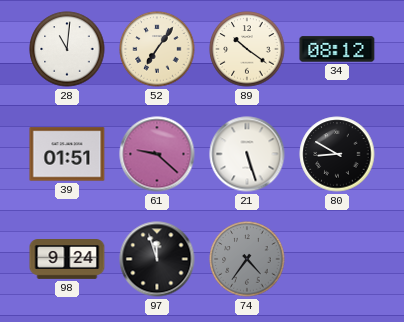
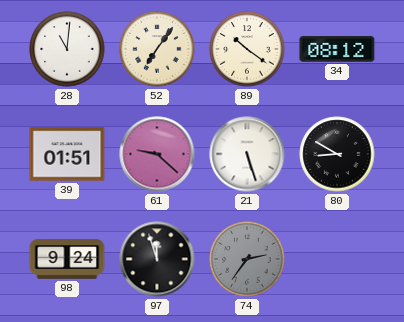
74: 4:36 -> 2:36
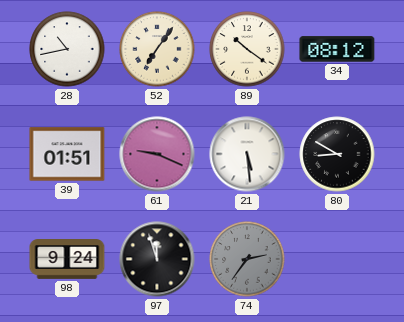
28: 11:01 -> 10:43
61: 9:22 -> 9:19
21: 5:27 -> 5:29
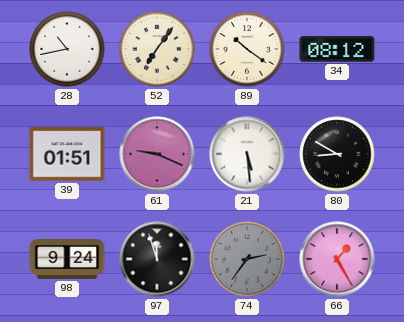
66: none -> 1:25
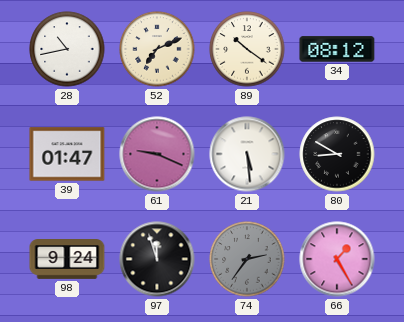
52: 7:06 -> 7:11
39: 01:51 -> 01:47
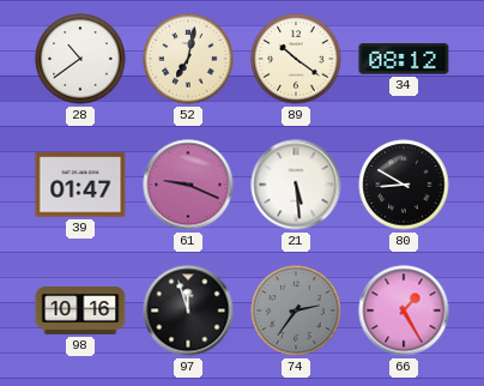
28: 10:43 -> 10:39
52: 7:11 -> 7:02
98: 9:24 -> 10:16
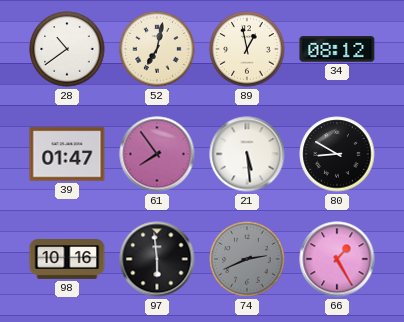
89: 10:21 -> 12:58
61: 9:19 -> 7:54
97: 11:57 -> 5:59
74: 2:36 -> 2:41
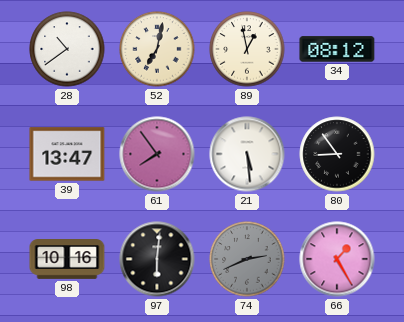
39: 01:47 -> 13:47
80: 8:50 -> 8:54
97: 5:59 -> 6:01
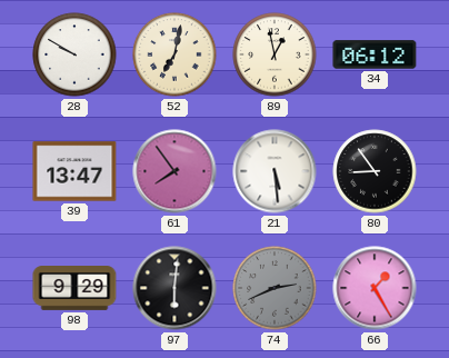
28: 10:39 -> 9:50
34: 08:12 -> 06:12
98: 10:16 -> 9:29
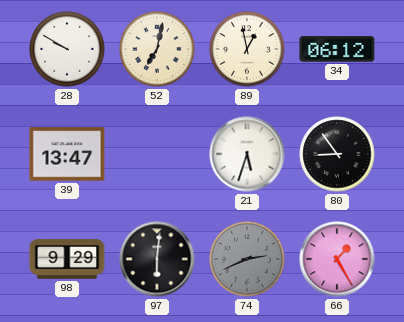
61: 7:54 -> none
21: 5:29 -> 5:33
